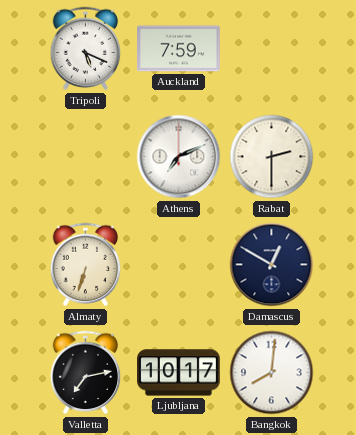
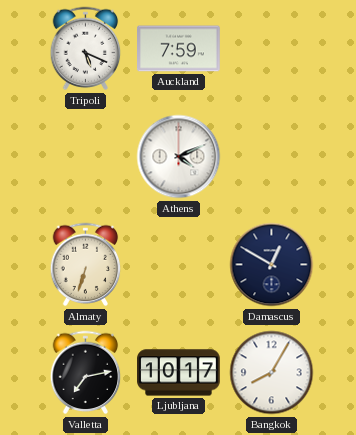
Athens: 7:11 -> 4:11
Rabat: 2:30 -> none
Bangkok: 8:01 -> 8:05
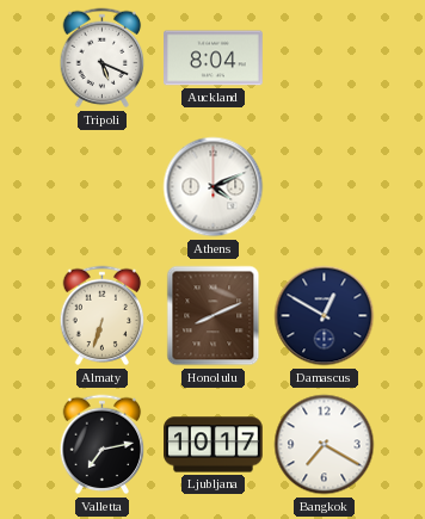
Auckland: 7:59 -> 8:04
Honolulu: none -> 8:11
Bangkok: 8:05 -> 7:20
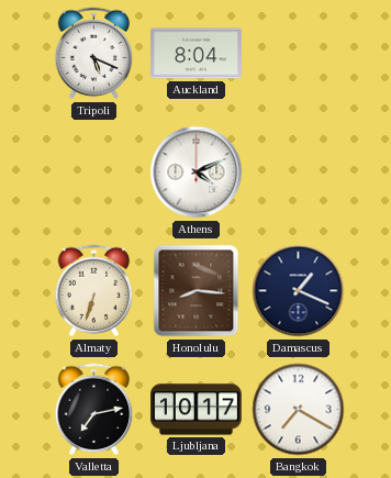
Honolulu: 8:11 -> 8:16
Damascus: 12:50 -> 1:19
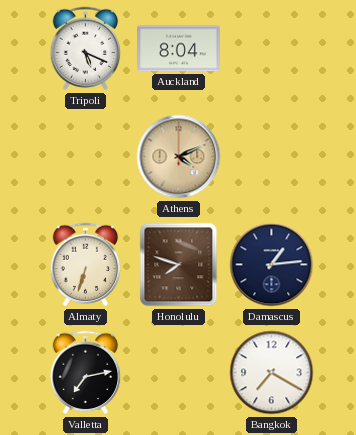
Athens dial: white -> champagne
Honolulu: 8:16 -> 7:48
Damascus: 1:19 -> 1:14
Ljubljana: 10:17 -> none
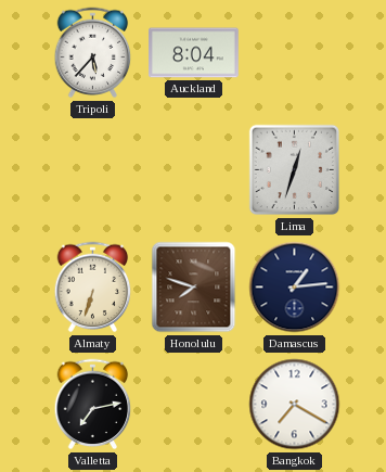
Tripoli: 5:19 -> 5:37
Athens: 4:11 -> none
Lima: none -> 12:33
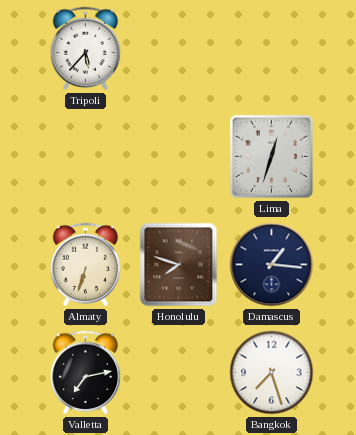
Auckland: 8:04 -> none
Damascus: 1:14 -> 1:16
Bangkok: 7:20 -> 7:27
